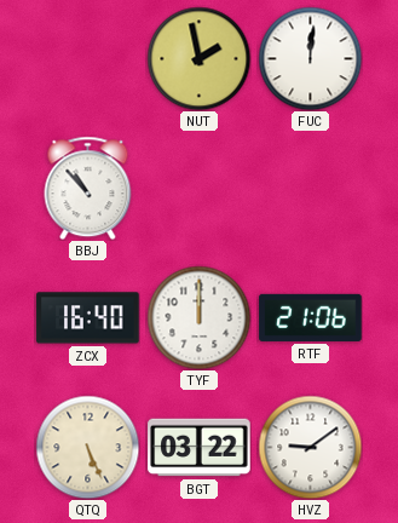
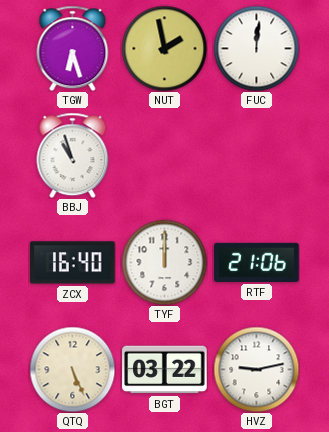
TGW: none -> 6:27
BBJ: 10:53 -> 10:57
HVZ: 9:09 -> 9:13
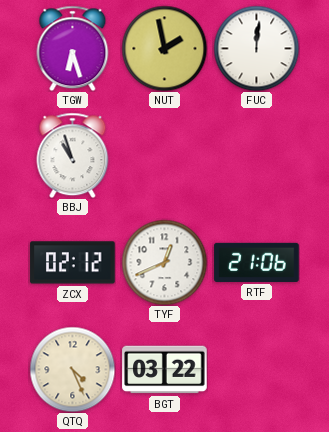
ZCX: 16:40 -> 02:12
TYF: 12:00 -> 12:41
QTQ: 5:26 -> 4:26
HVZ: 9:13 -> none
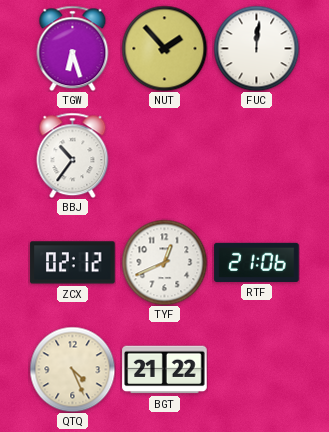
NUT: 1:58 -> 1:53
BBJ: 10:57 -> 10:36
BGT: 03:22 -> 21:22
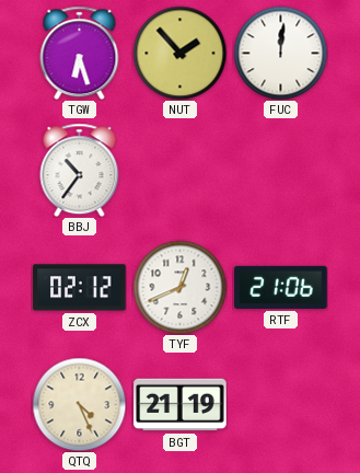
BGT: 21:22 -> 21:19
